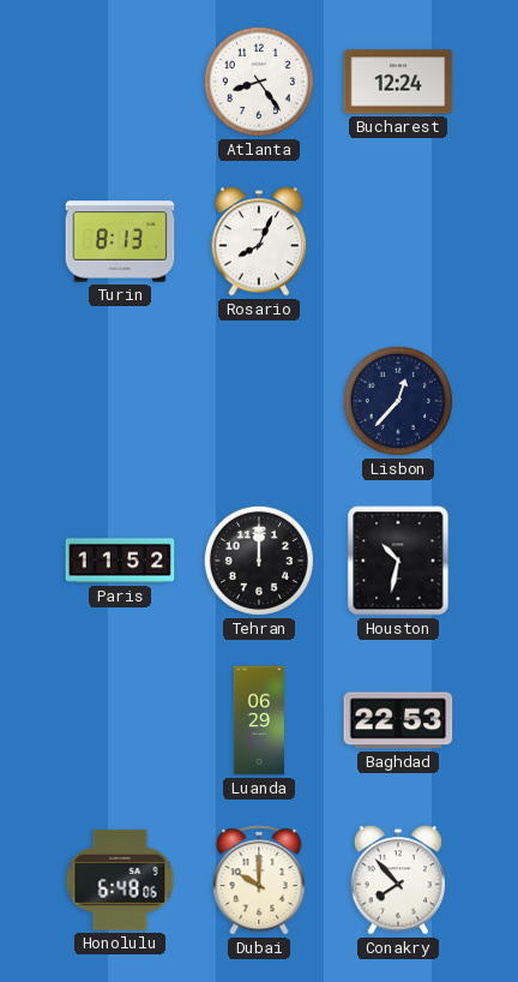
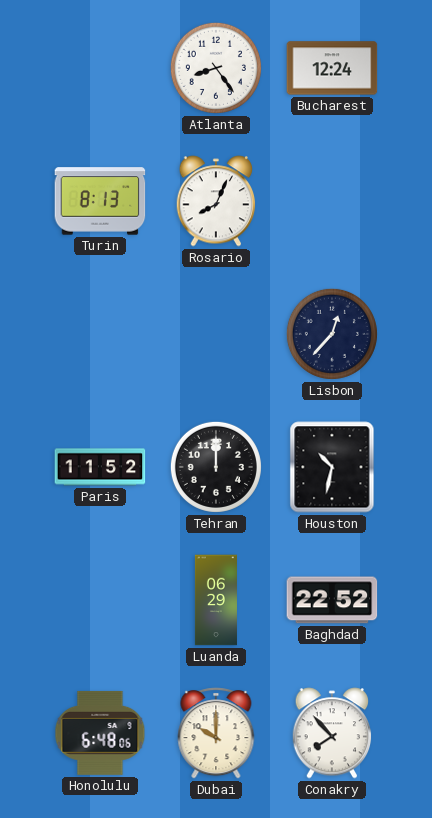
Baghdad: 22:53 -> 22:52
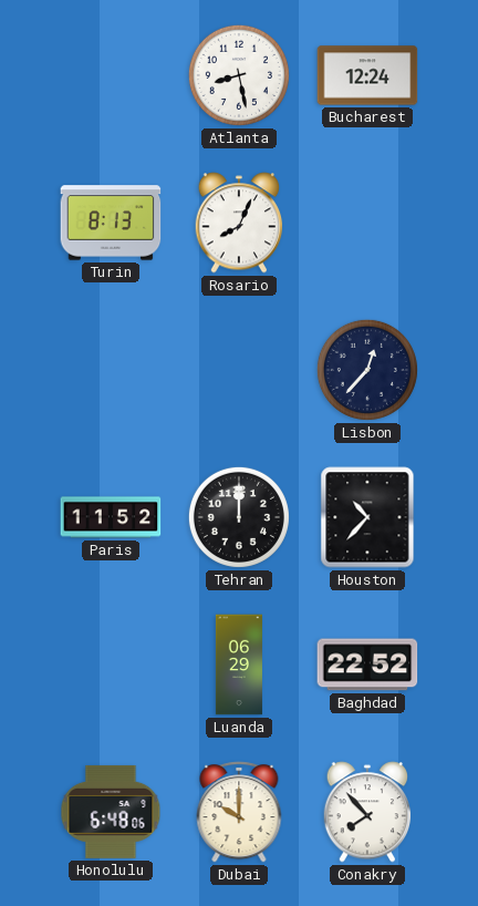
Atlanta: 8:24 -> 8:28
Houston: 10:32 -> 10:37
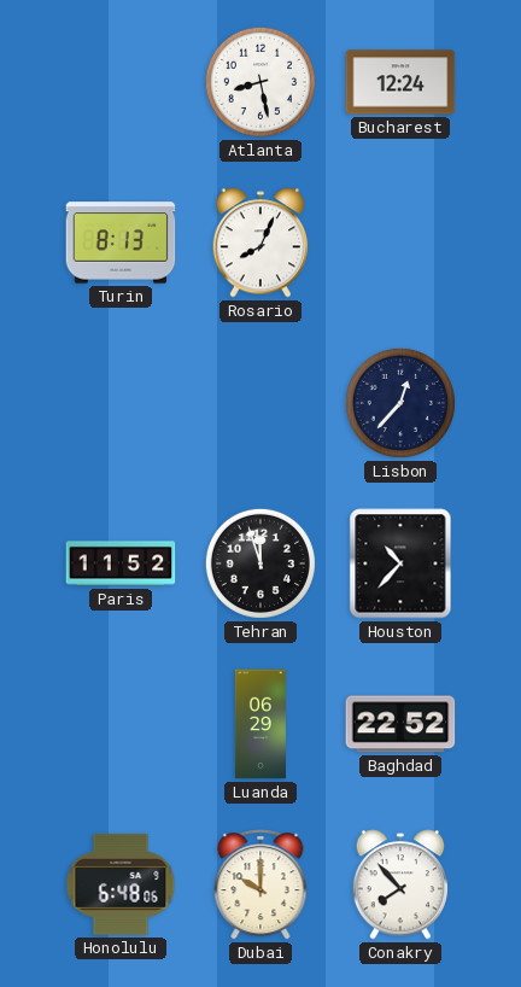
Tehran: 12:00 -> 11:57
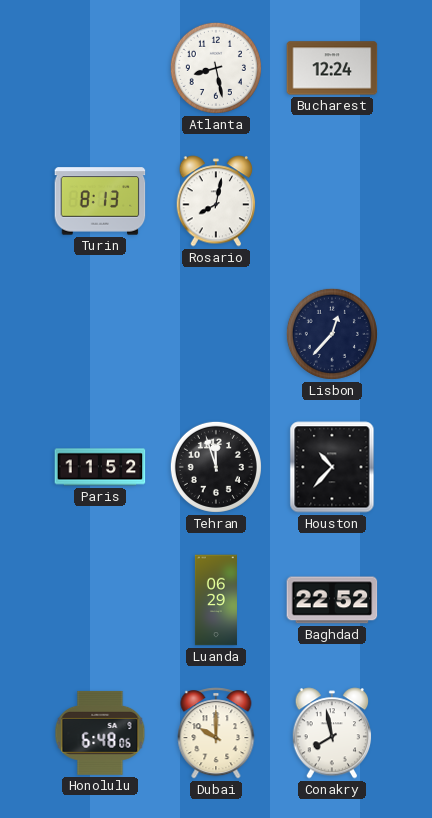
Rosario: 8:04 -> 8:02
Conakry: 7:53 -> 7:58
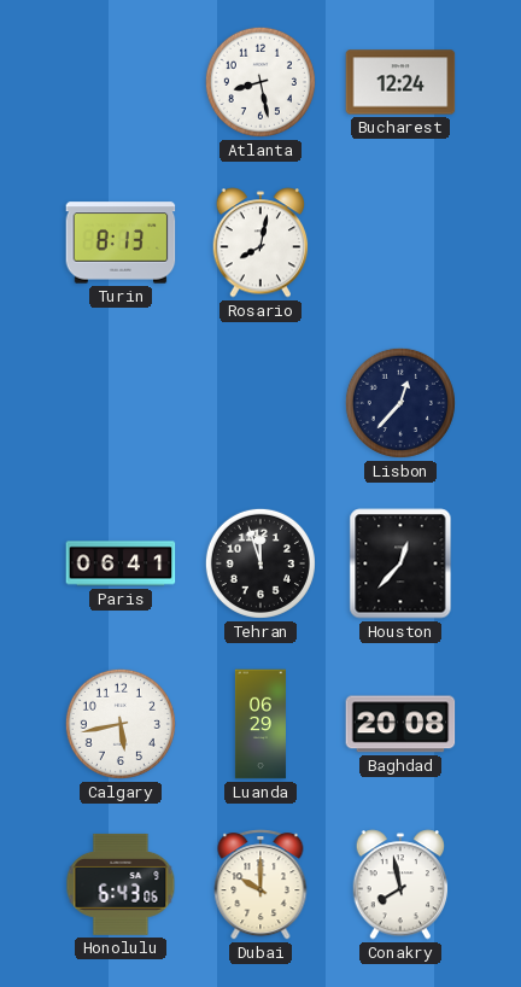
Paris: 11:52 -> 06:41
Houston: 10:37 -> 12:37
Calgary: none -> 5:43
Baghdad: 22:52 -> 20:08
Honolulu: 6:48 -> 6:43
